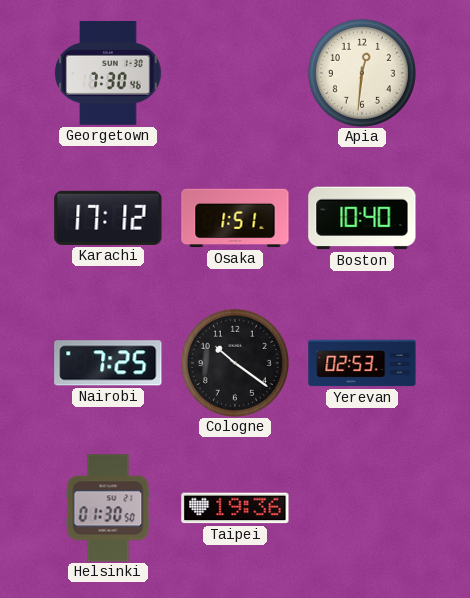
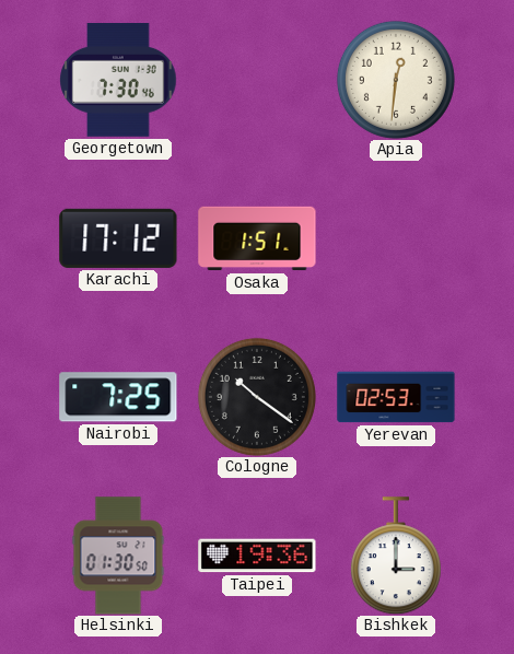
Boston: 10:40 -> none
Bishkek: none -> 3:00
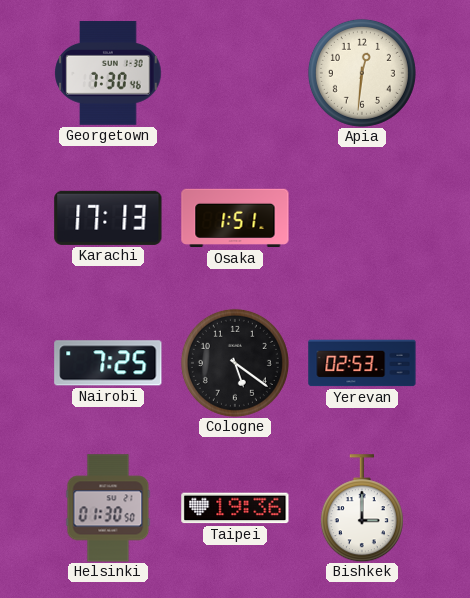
Karachi: 17:12 -> 17:13
Cologne: 10:21 -> 5:21
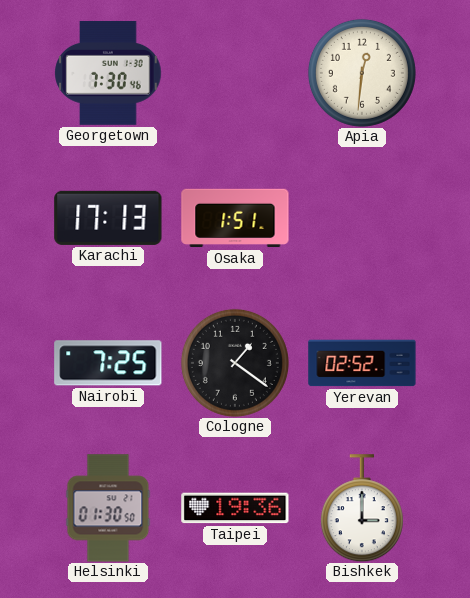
Cologne: 5:21 -> 1:21
Yerevan: 02:53 -> 02:52
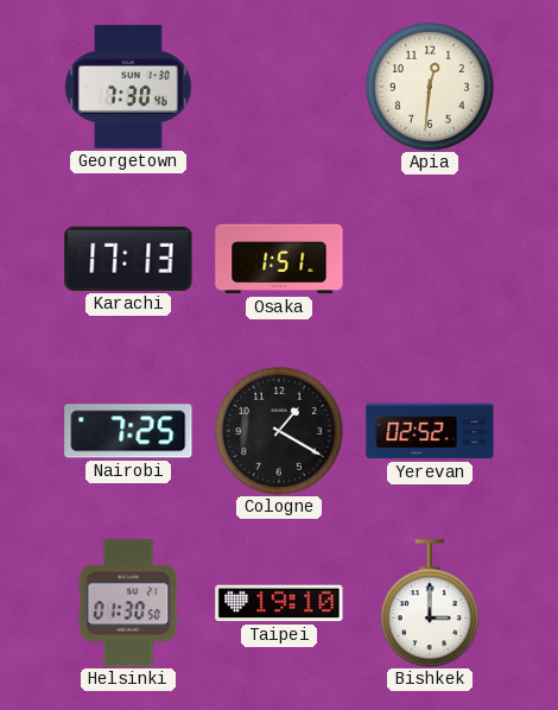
Cologne: 1:21 -> 1:20
Taipei: 19:36 -> 19:10
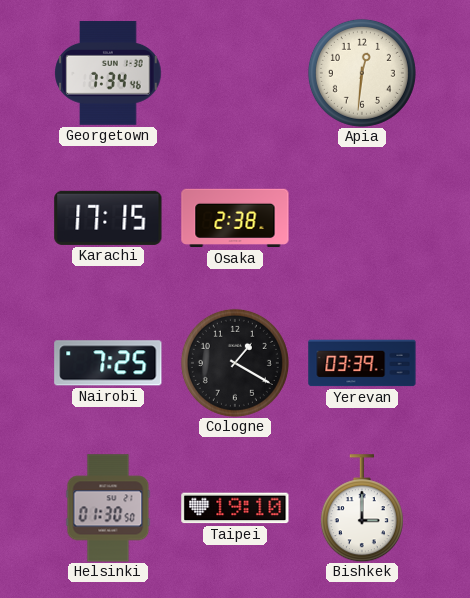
Georgetown: 7:30 -> 7:34
Karachi: 17:13 -> 17:15
Osaka: 1:51 -> 2:38
Yerevan: 02:52 -> 03:39
